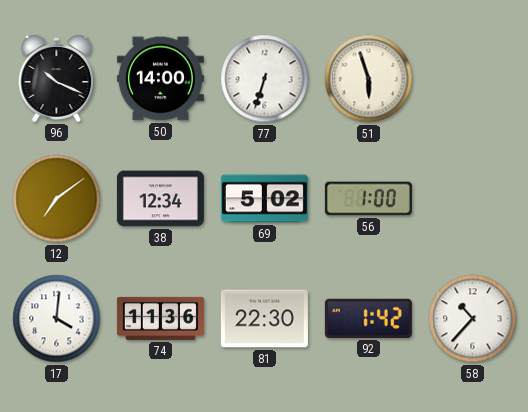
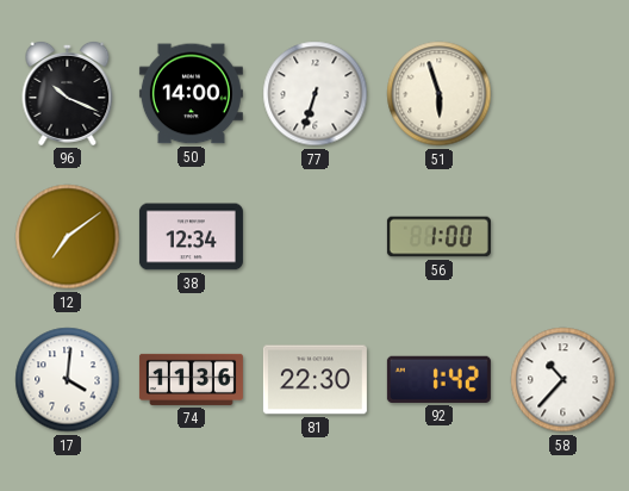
69: 5:02 -> none
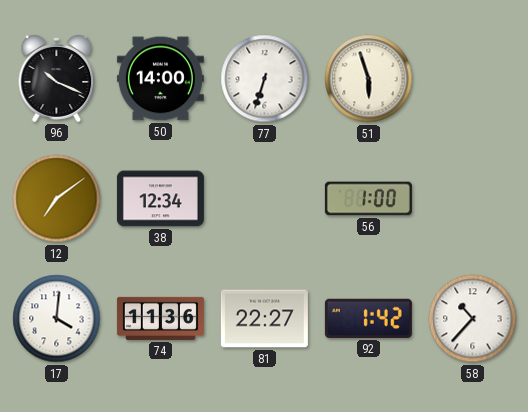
81: 22:30 -> 22:27
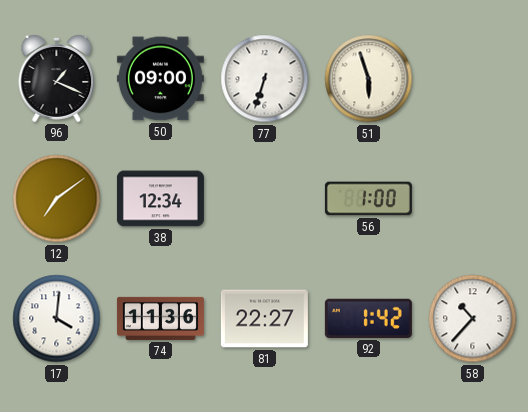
96: 10:19 -> 1:19
50: 14:00 -> 09:00
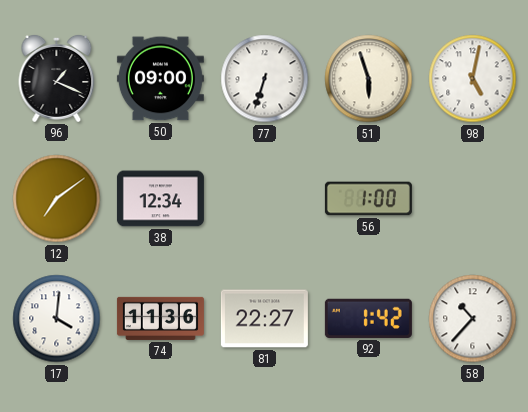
98: none -> 5:02
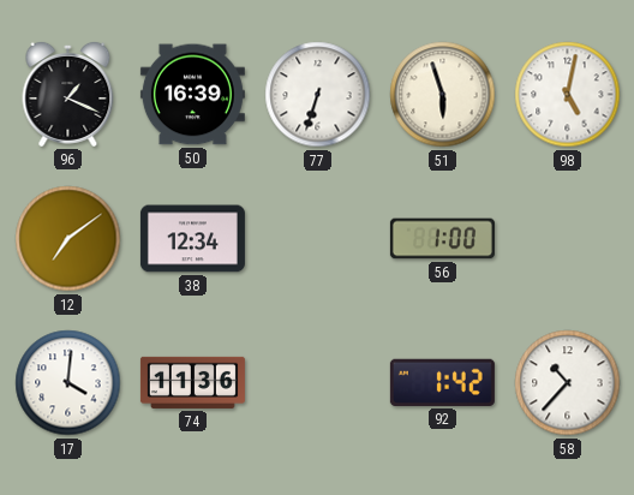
50: 09:00 -> 16:39
81: 22:27 -> none
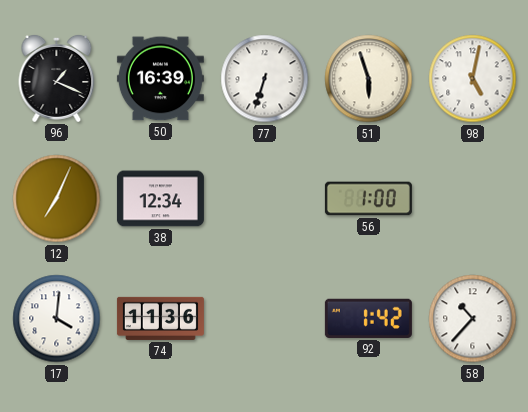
12: 7:09 -> 7:04
